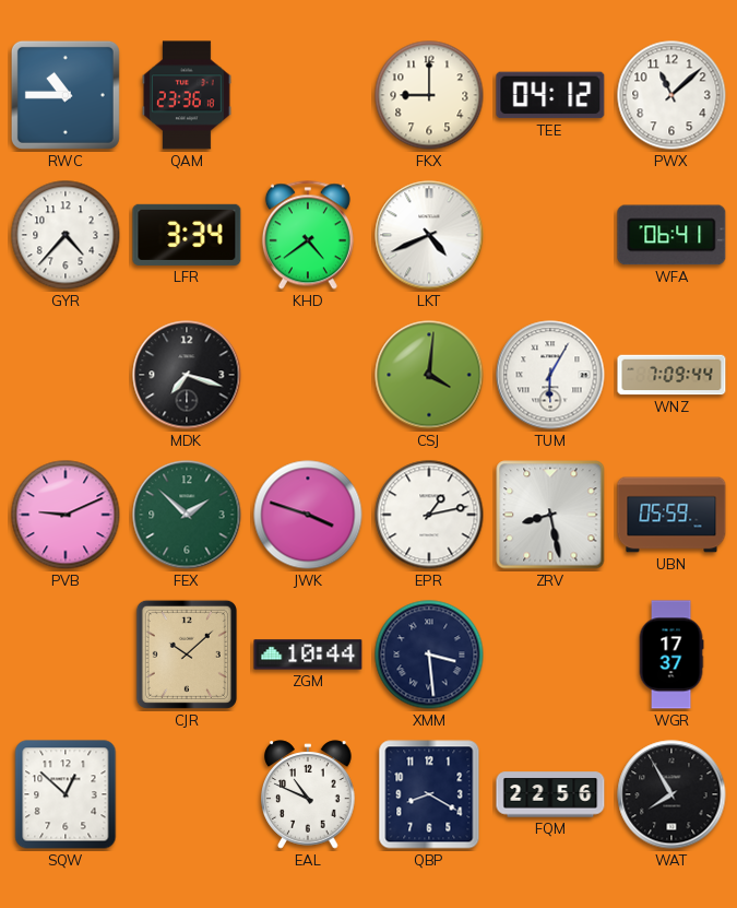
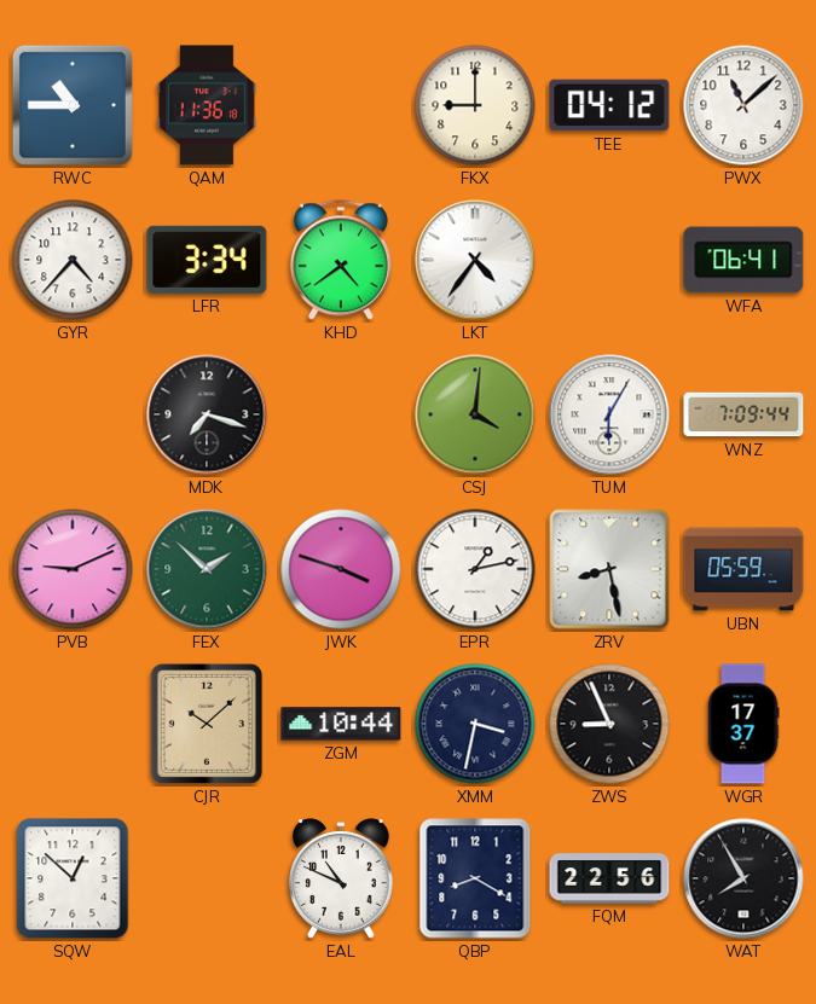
QAM: 23:36 -> 11:36
LKT: 4:41 -> 4:36
XMM: 3:29 -> 3:32
ZWS: none -> 8:56
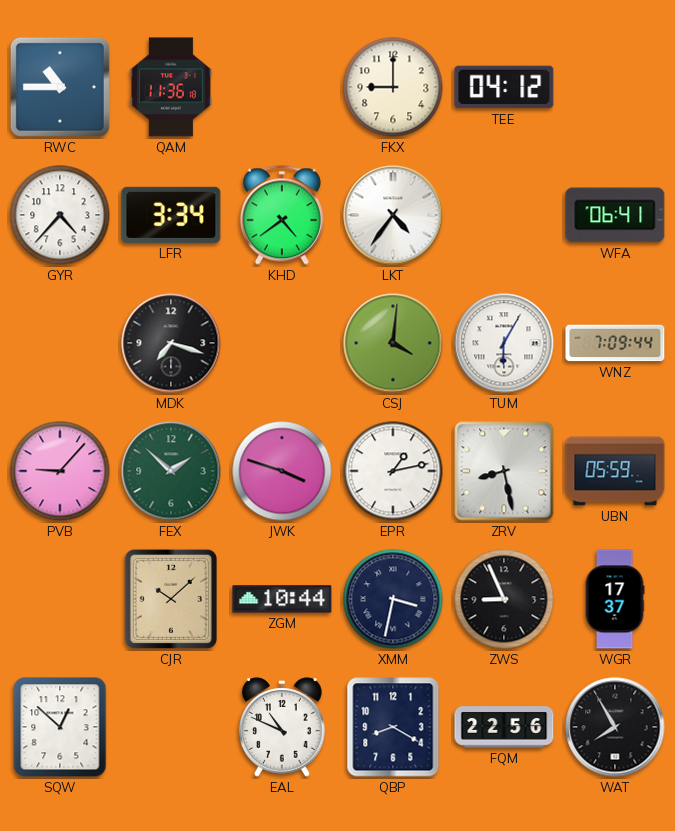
PWX: 11:08 -> none
PVB: 9:11 -> 9:07
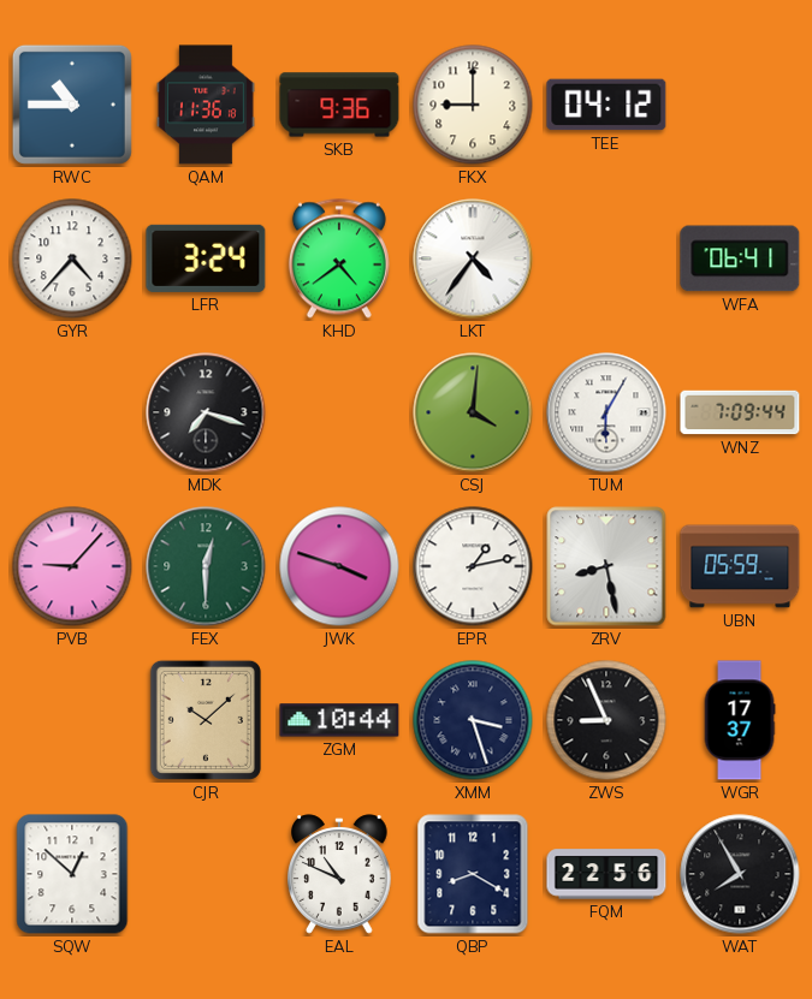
SKB: none -> 9:36
LFR: 3:34 -> 3:24
FEX: 1:52 -> 12:30
XMM: 3:32 -> 3:27
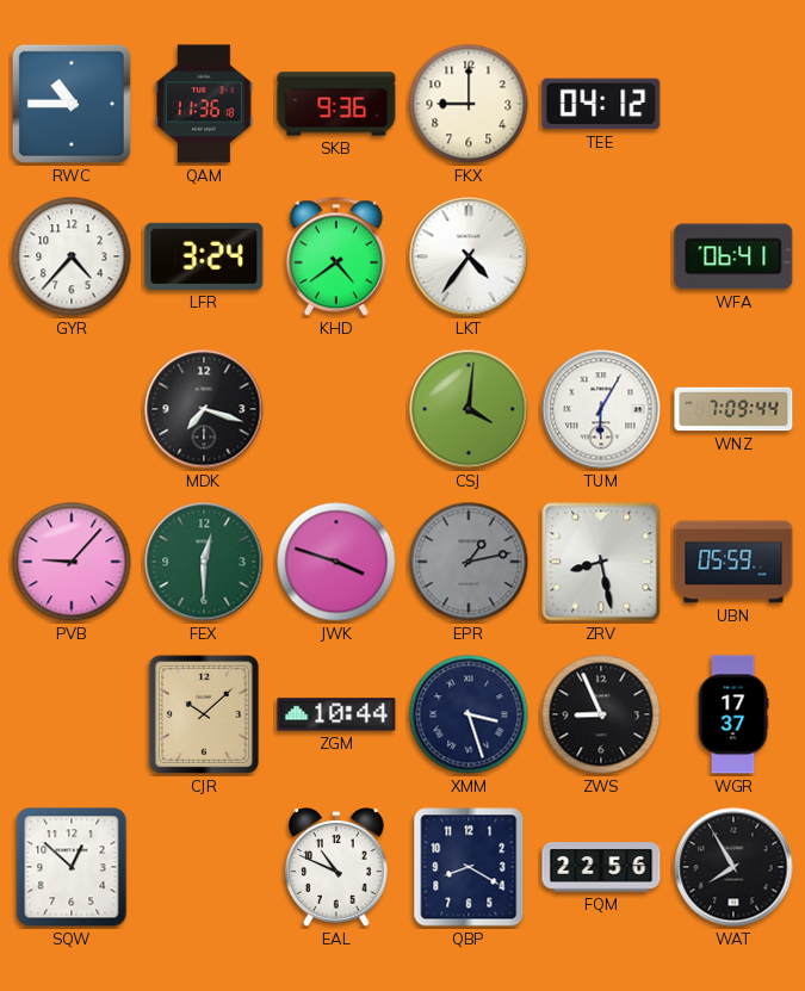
EPR dial: white -> grey
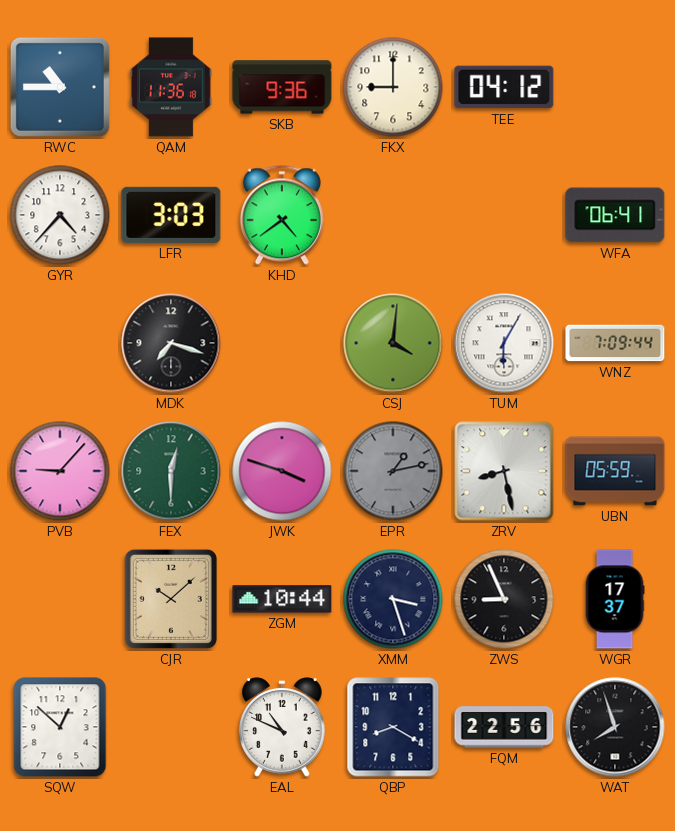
LFR: 3:24 -> 3:03
LKT: 4:36 -> none
WAT: 7:55 -> 7:57
